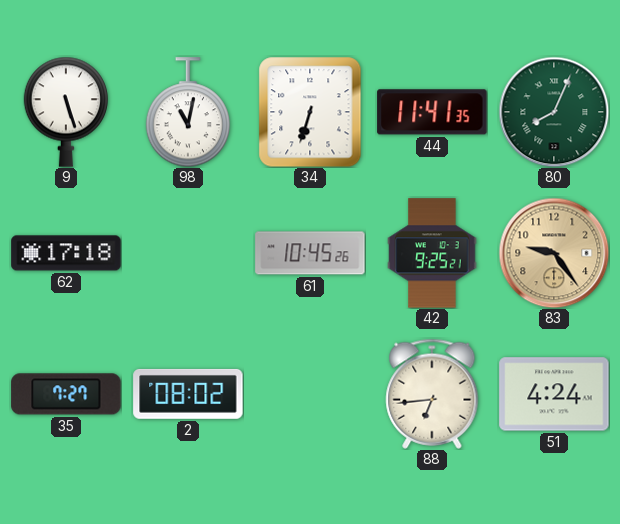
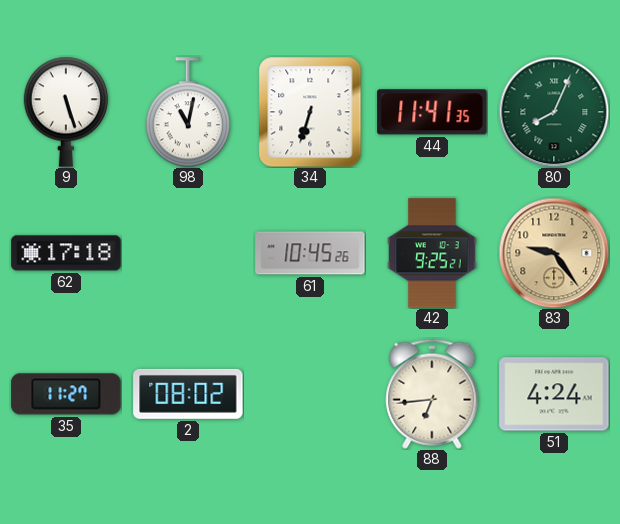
35: 7:27 -> 11:27
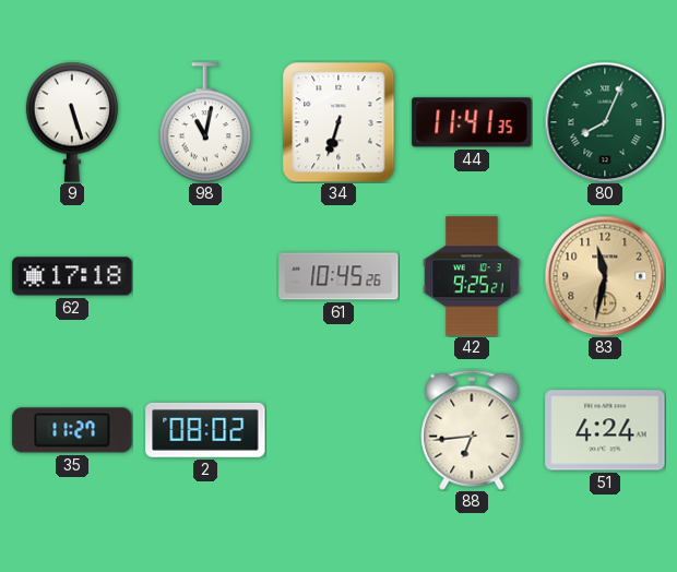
83: 9:24 -> 11:32
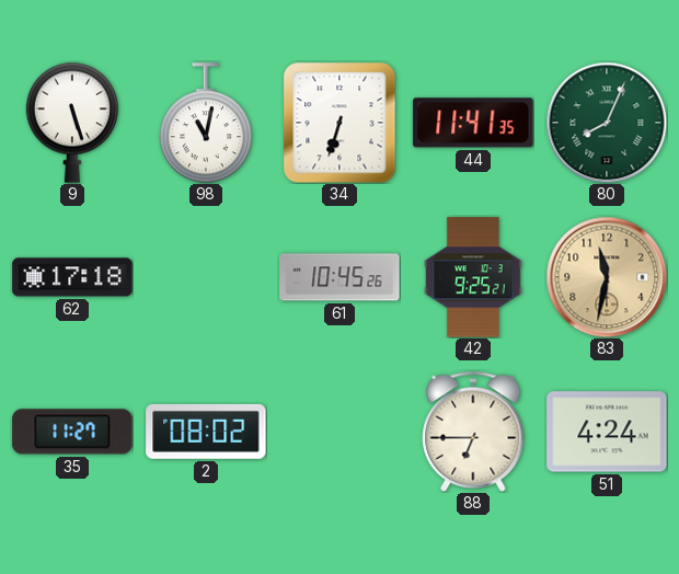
88: 6:44 -> 6:45
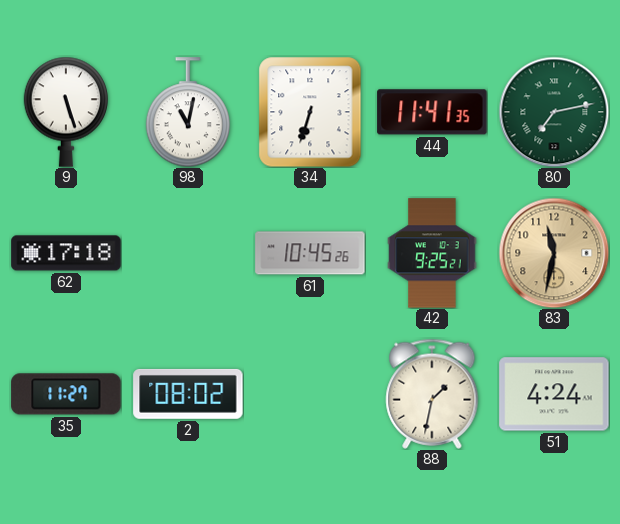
80: 8:04 -> 7:13
88: 6:45 -> 1:32
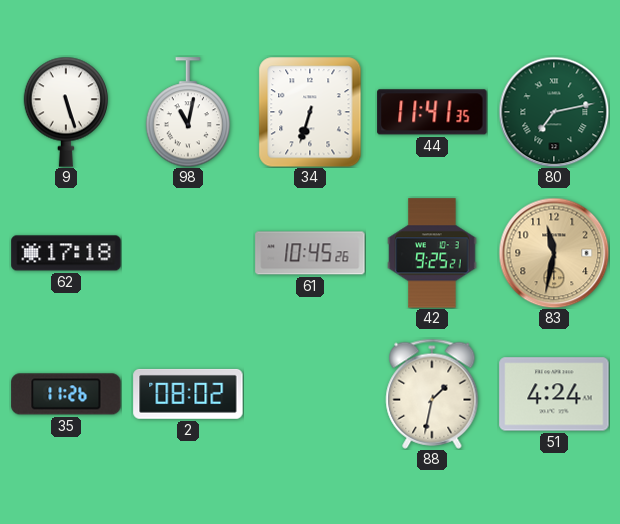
35: 11:27 -> 11:26
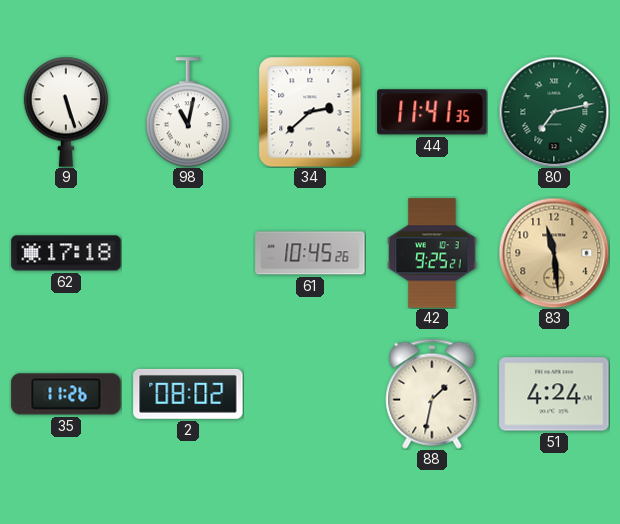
34: 6:33 -> 2:38
83: 11:32 -> 11:29
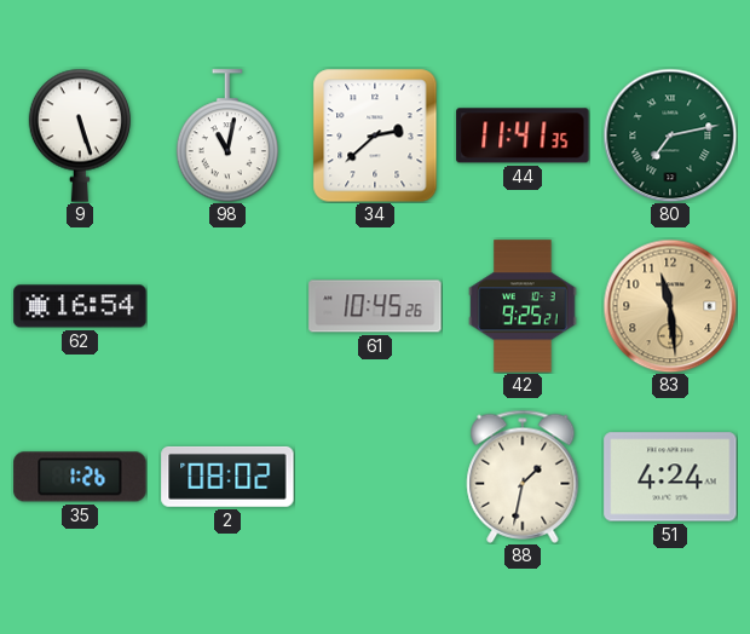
62: 17:18 -> 16:54
35: 11:26 -> 1:26
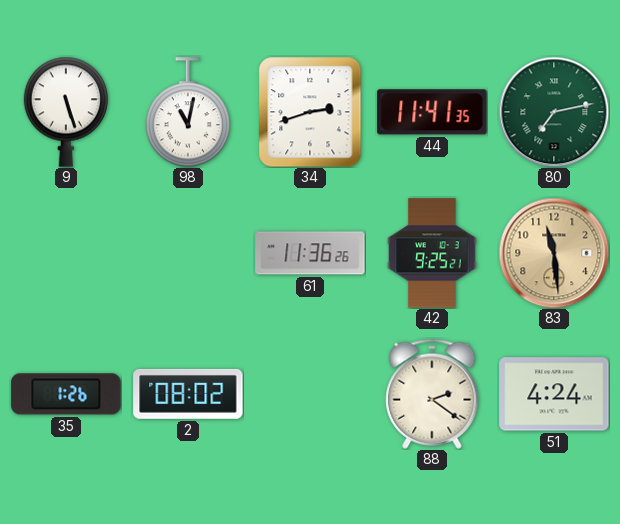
34: 2:38 -> 2:42
62: 16:54 -> none
61: 10:45 -> 11:36
88: 1:32 -> 2:21
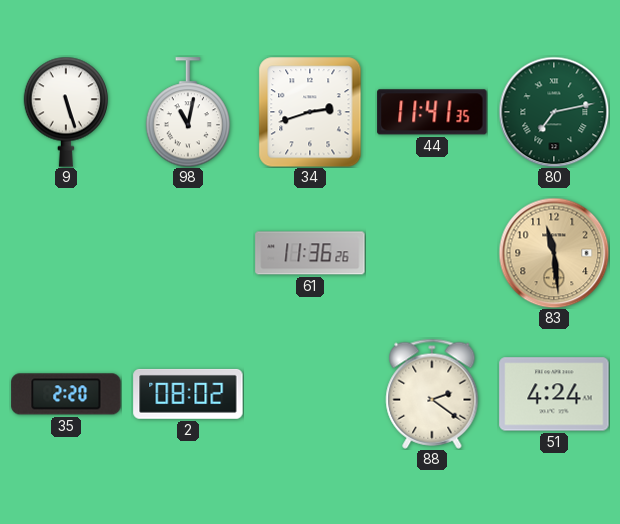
42: 9:25 -> none
35: 1:26 -> 2:20
